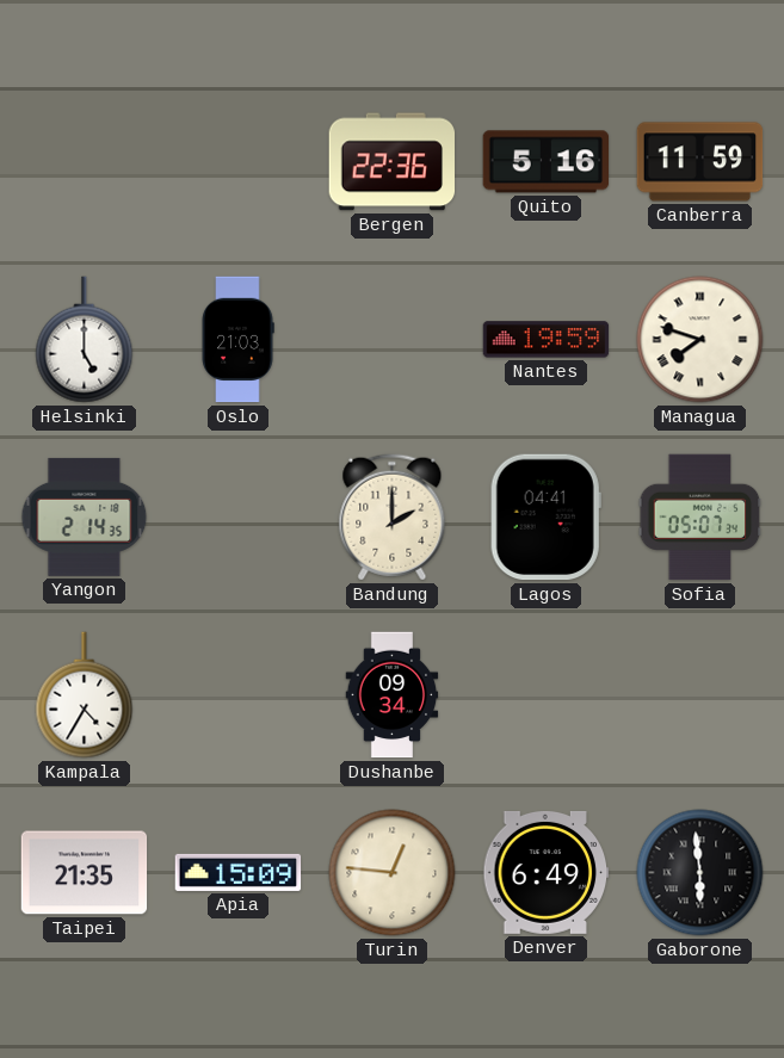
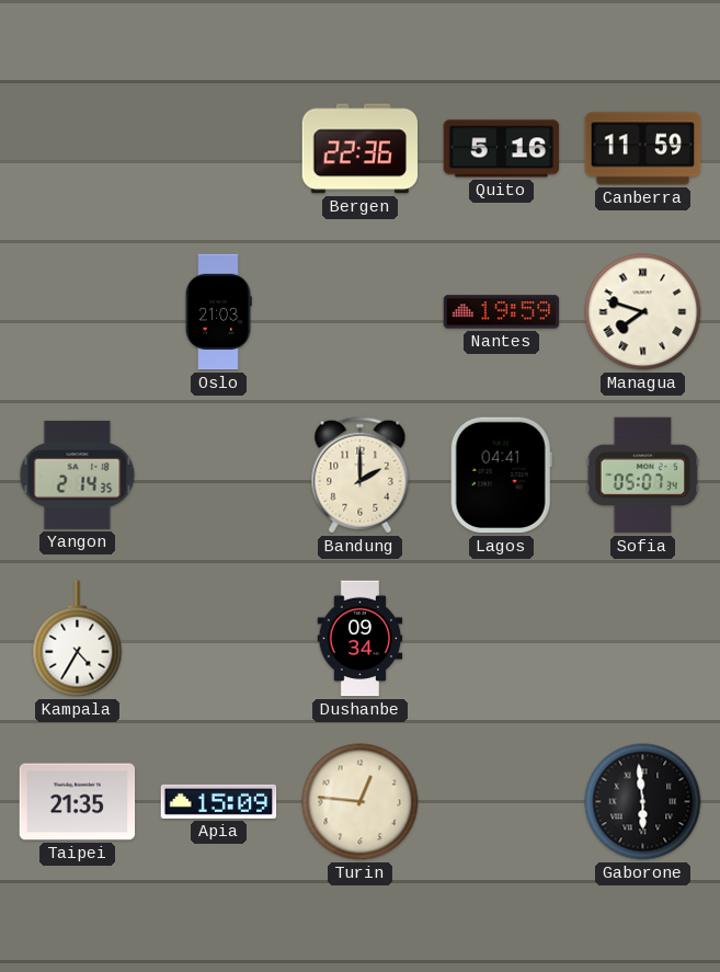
Helsinki: 5:00 -> none
Denver: 6:49 -> none
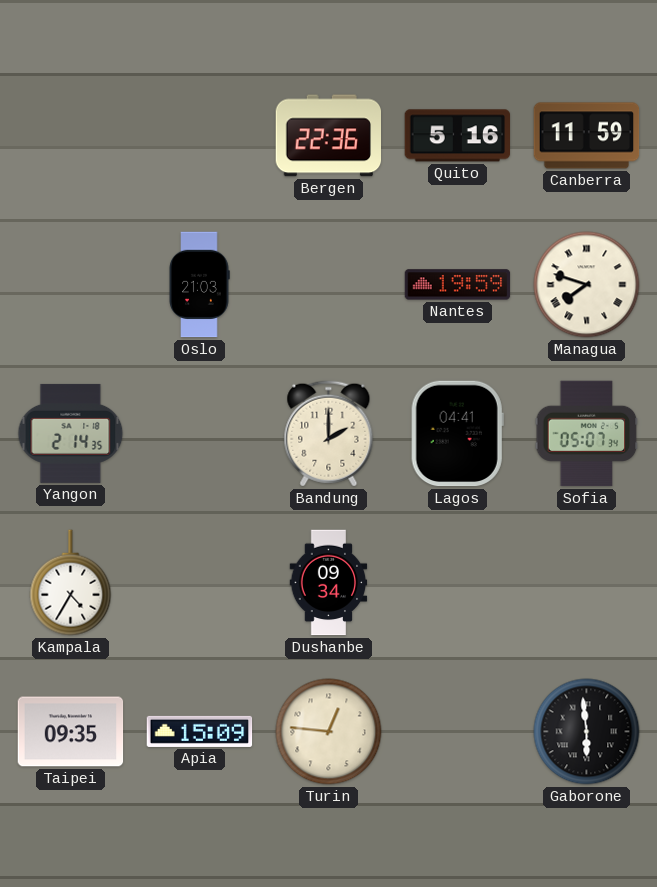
Taipei: 21:35 -> 09:35
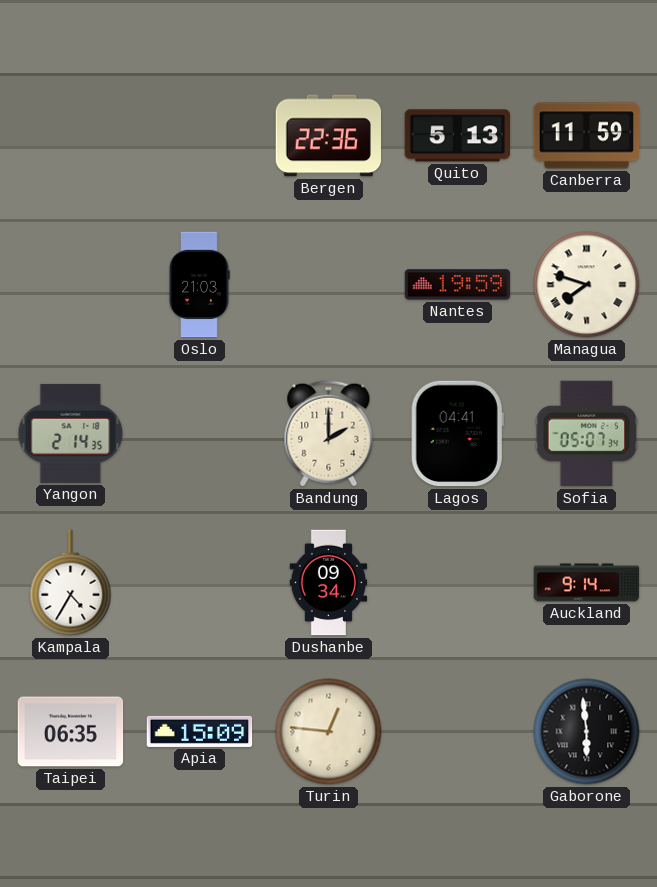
Quito: 5:16 -> 5:13
Auckland: none -> 9:14
Taipei: 09:35 -> 06:35
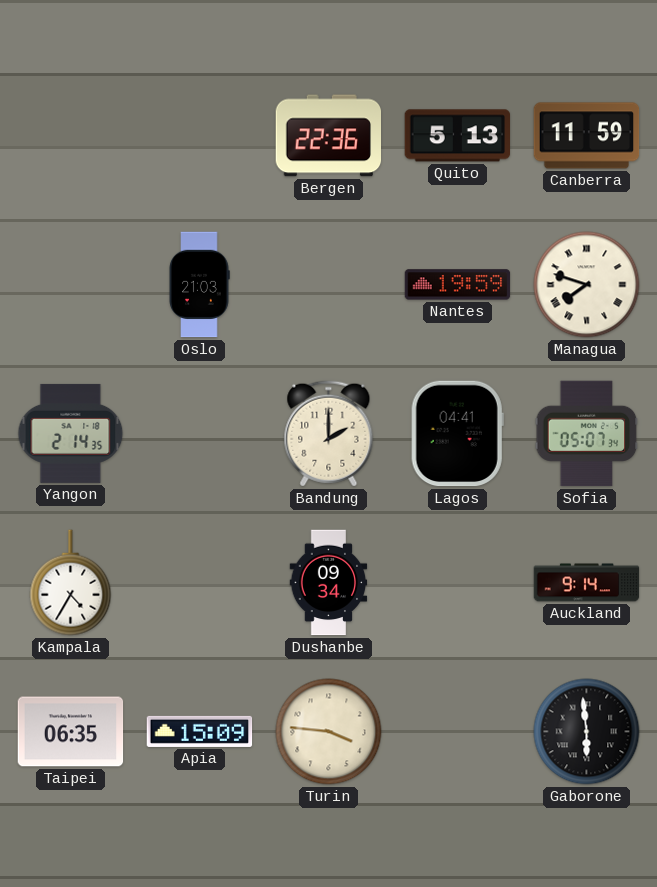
Turin: 12:46 -> 3:46
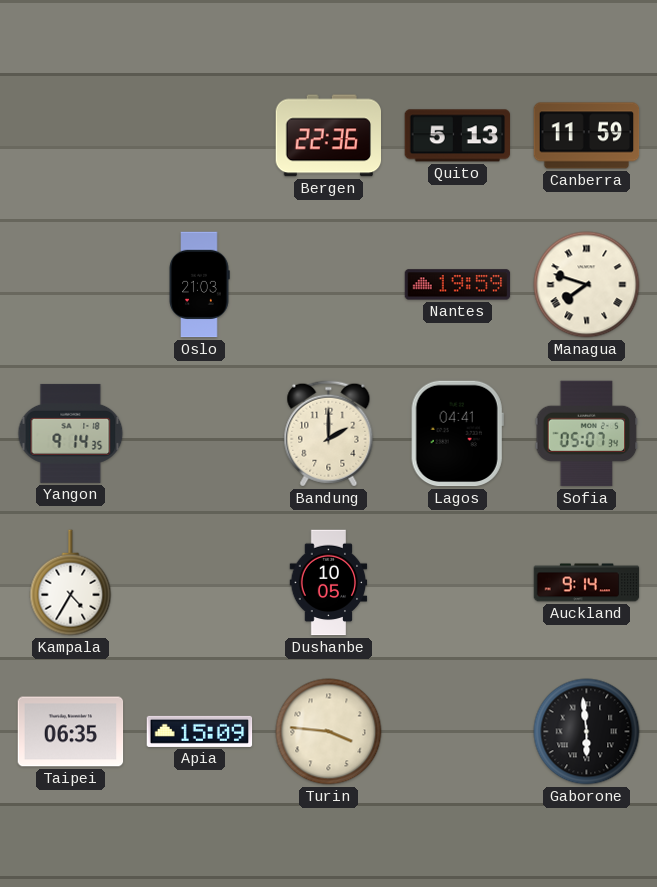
Yangon: 2:14 -> 9:14
Dushanbe: 09:34 -> 10:05
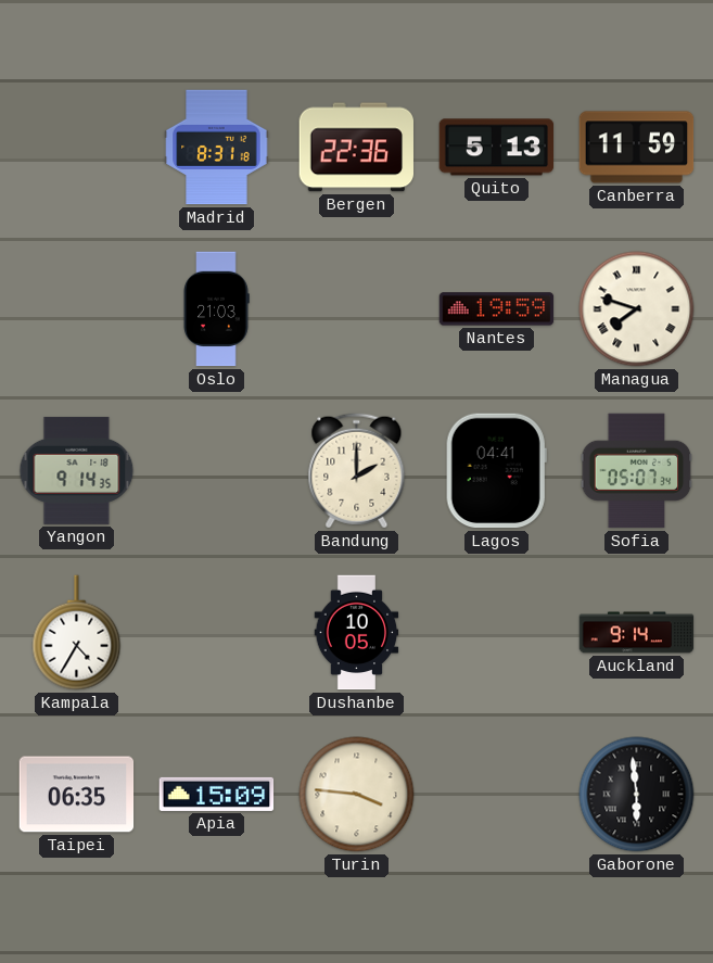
Madrid: none -> 8:31
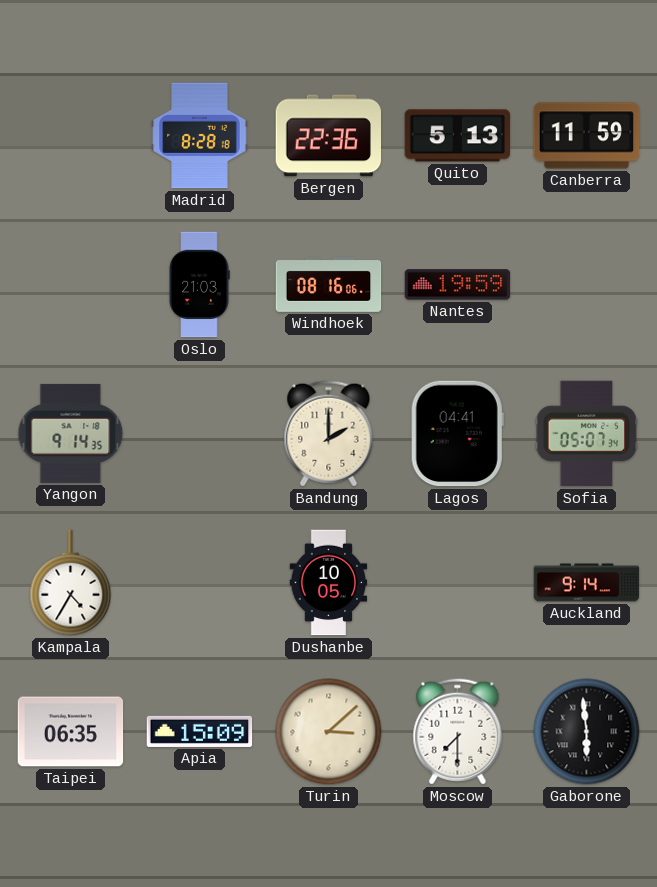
Madrid: 8:31 -> 8:28
Windhoek: none -> 08:16
Managua: 7:48 -> none
Turin: 3:46 -> 3:08
Moscow: none -> 7:30
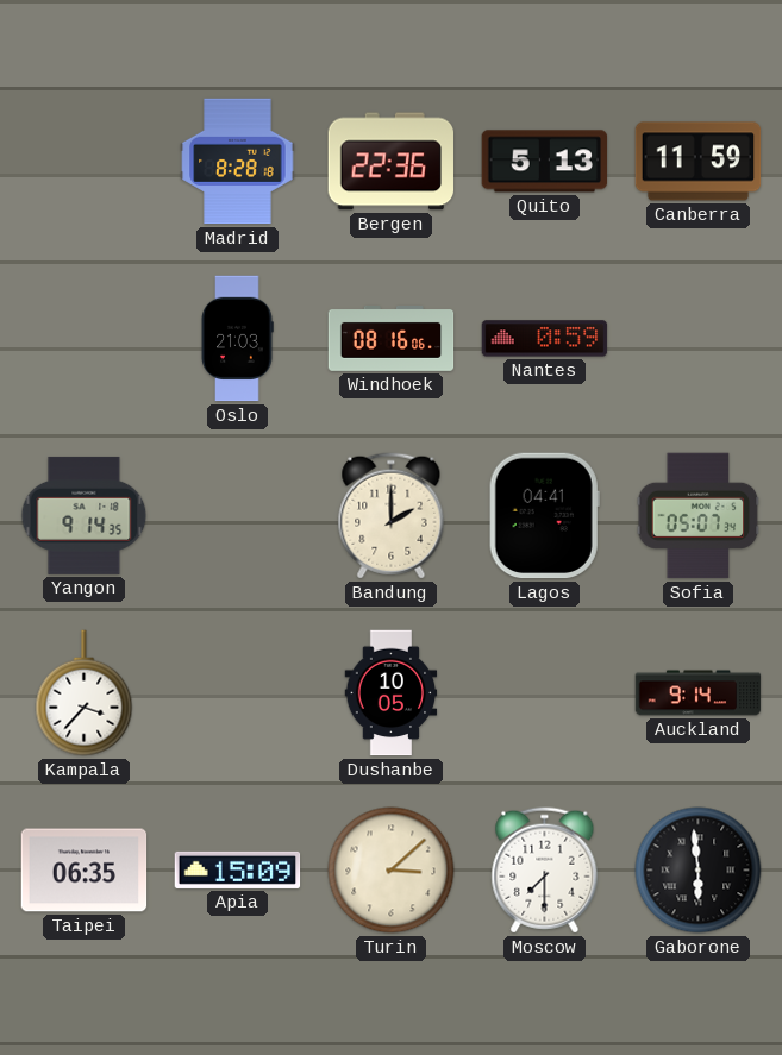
Nantes: 19:59 -> 0:59
Kampala: 4:35 -> 3:37
